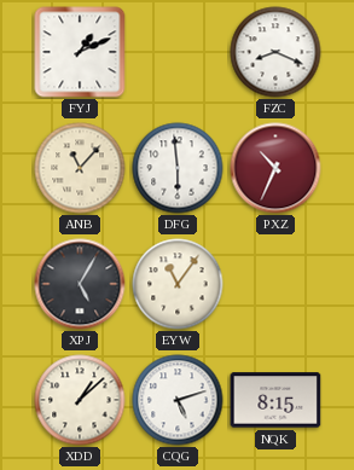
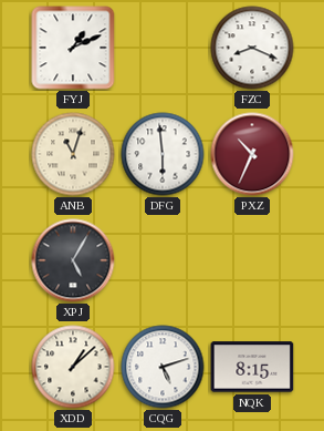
ANB: 11:07 -> 11:03
EYW: 11:06 -> none
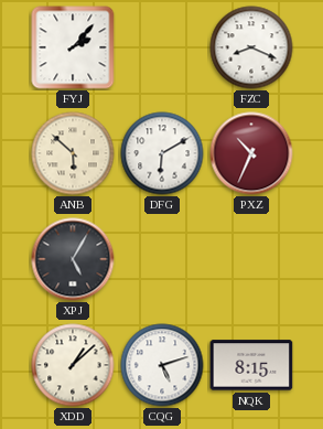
FYJ: 1:11 -> 2:07
ANB: 11:03 -> 5:52
DFG: 5:59 -> 6:10
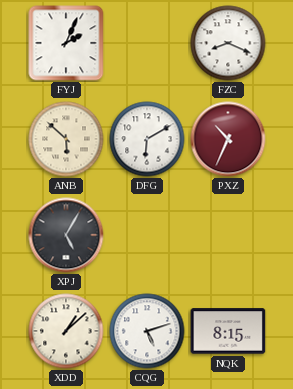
FYJ: 2:07 -> 2:04
